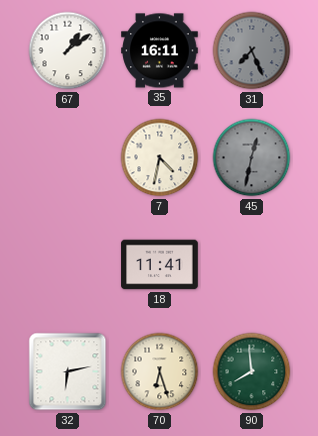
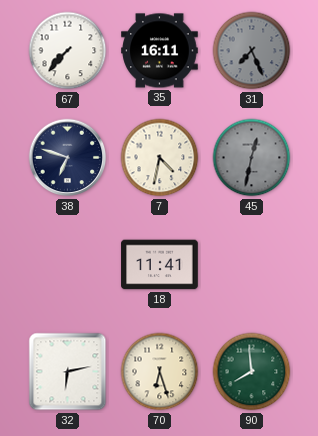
67: 1:09 -> 7:37
38: none -> 6:48
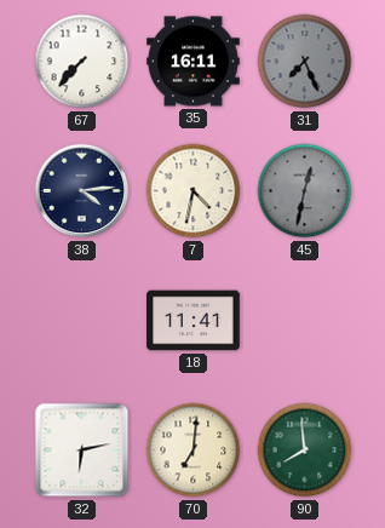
38: 6:48 -> 4:14
70: 6:27 -> 7:01
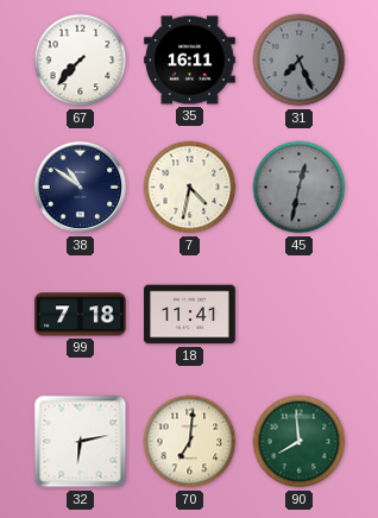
38: 4:14 -> 10:51
99: none -> 7:18
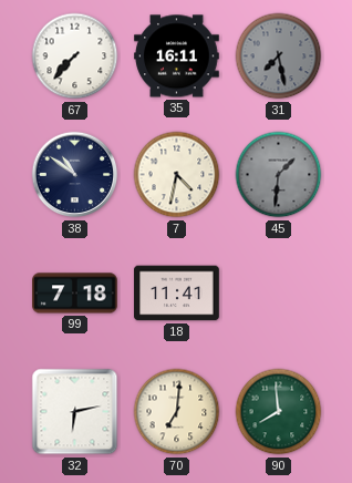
31: 7:26 -> 7:28
45: 12:32 -> 1:31
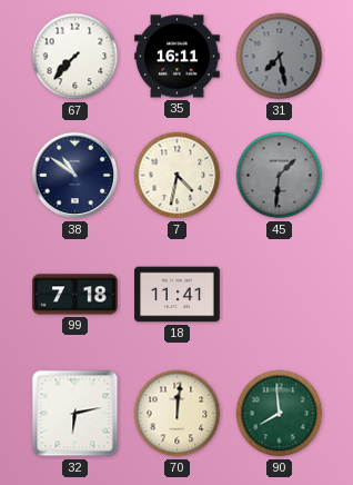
70: 7:01 -> 12:01
